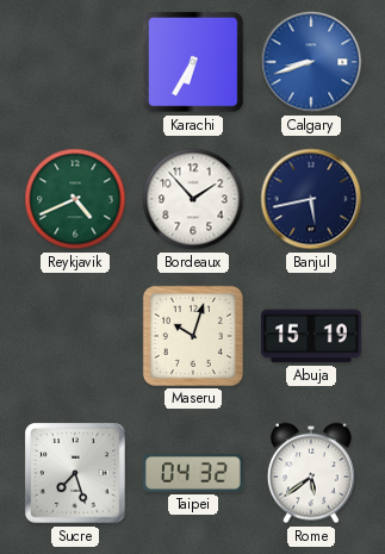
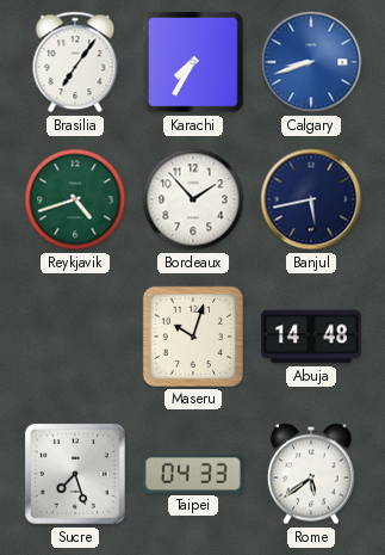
Brasilia: none -> 7:06
Karachi: 6:35 -> 7:35
Reykjavik: 4:41 -> 4:42
Abuja: 15:19 -> 14:48
Taipei: 04:32 -> 04:33
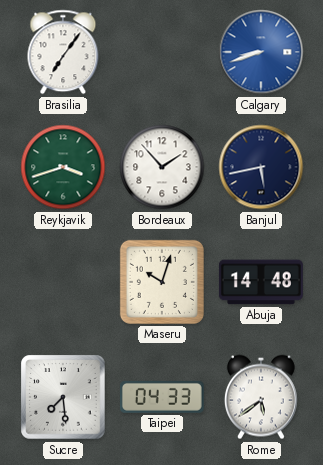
Karachi: 7:35 -> none
Reykjavik: 4:42 -> 3:42
Sucre: 7:27 -> 7:29
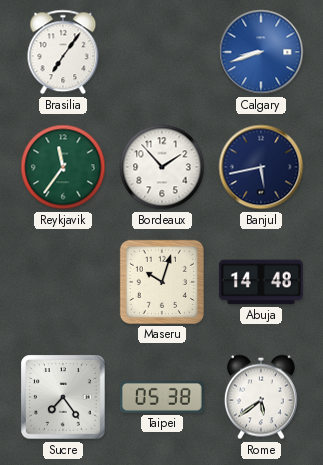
Reykjavik: 3:42 -> 11:36
Sucre: 7:29 -> 7:24
Taipei: 04:33 -> 05:38
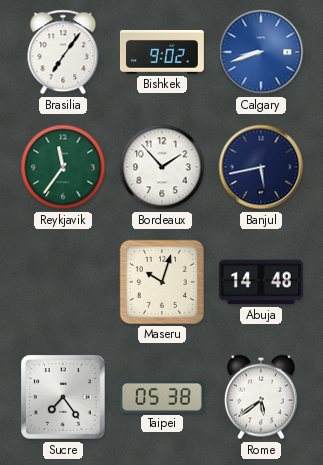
Bishkek: none -> 9:02
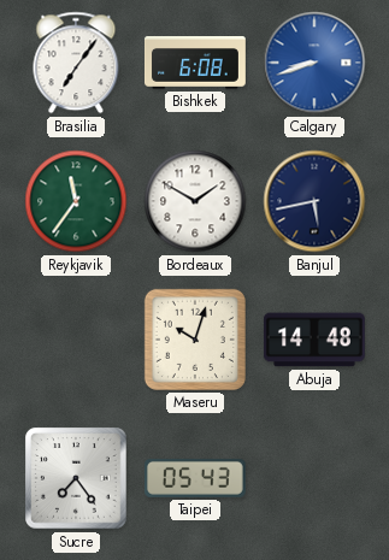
Bishkek: 9:02 -> 6:08
Bordeaux: 1:53 -> 1:50
Taipei: 05:38 -> 05:43
Rome: 5:39 -> none
